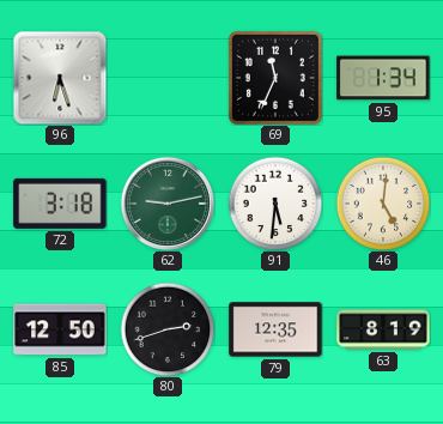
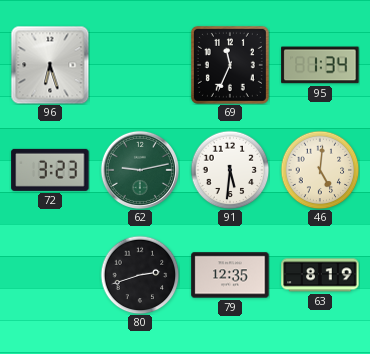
72: 3:18 -> 3:23
85: 12:50 -> none
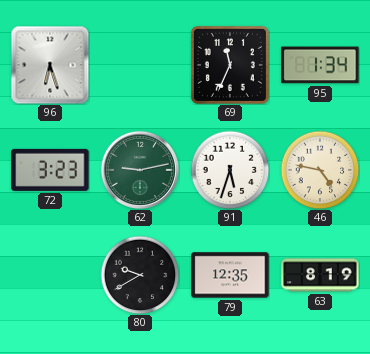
91: 5:31 -> 5:33
46: 5:01 -> 4:47
80: 2:42 -> 9:40
